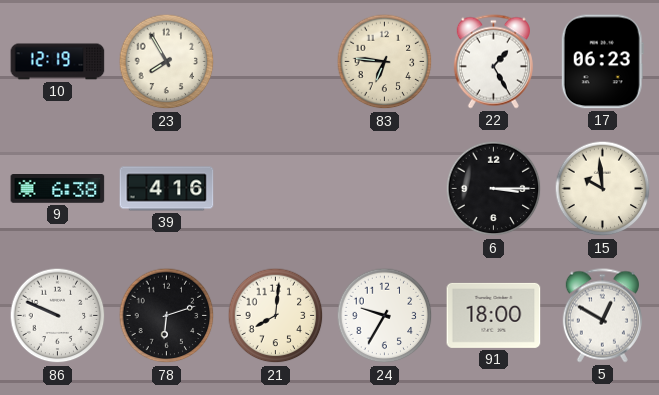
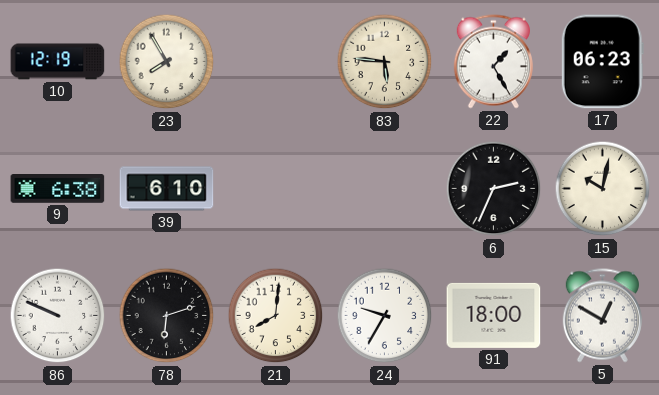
83: 6:46 -> 5:46
39: 4:16 -> 6:10
6: 3:15 -> 2:34
15: 9:59 -> 10:02
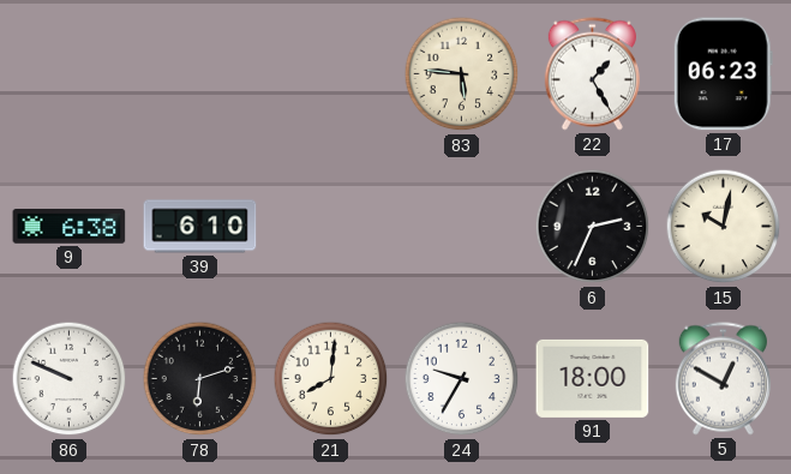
10: 12:19 -> none
23: 7:55 -> none
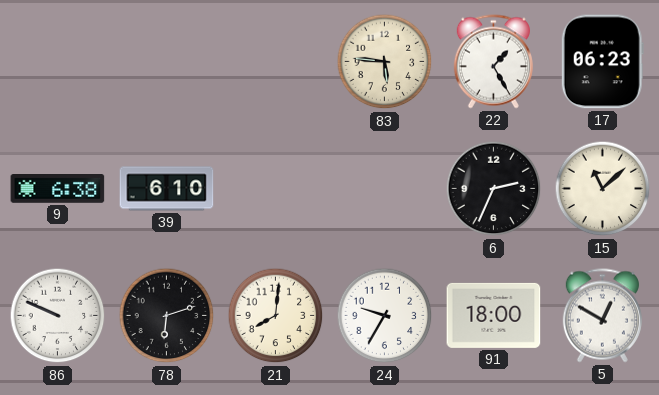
15: 10:02 -> 11:08
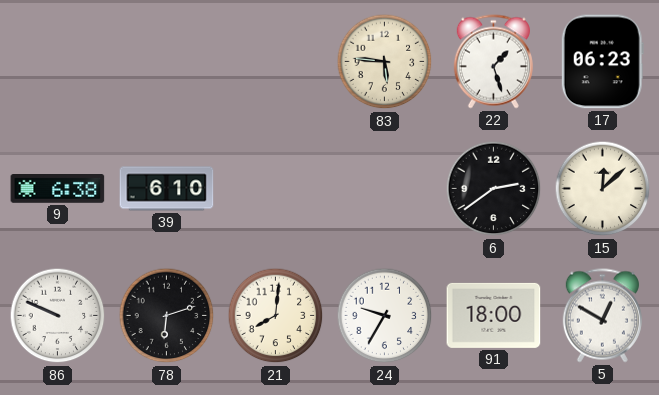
22: 1:25 -> 1:27
6: 2:34 -> 2:39
15: 11:08 -> 12:08
